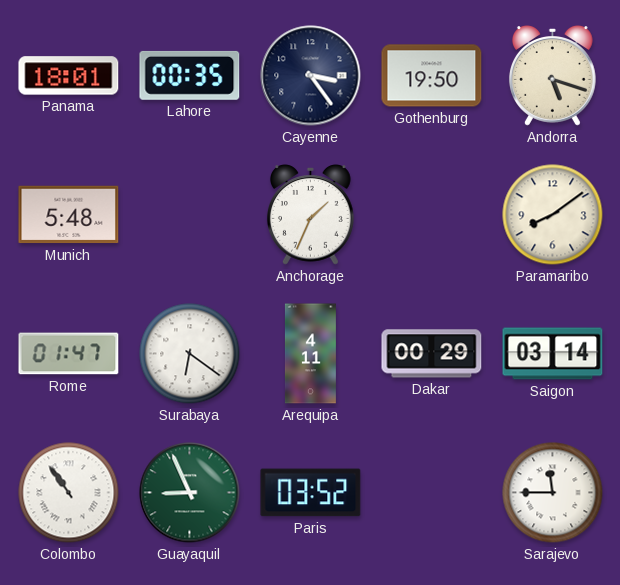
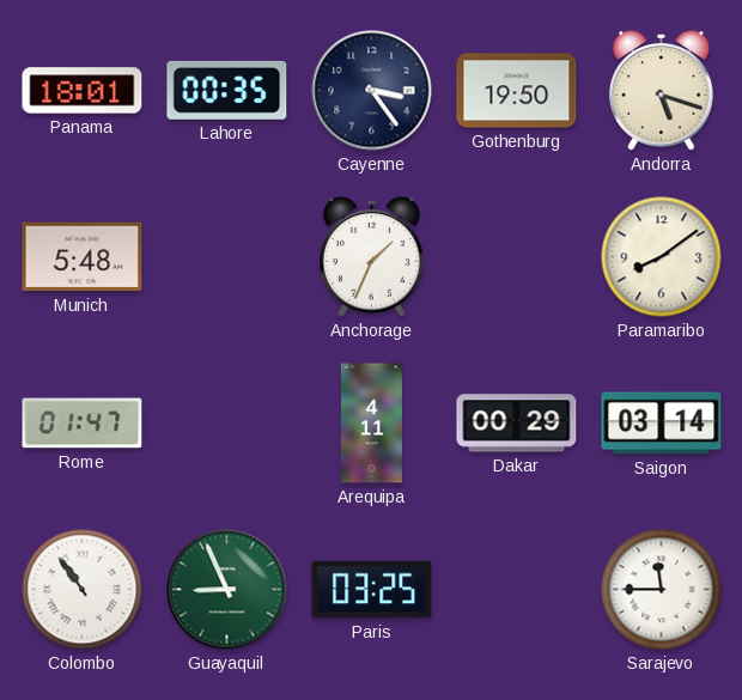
Surabaya: 6:21 -> none
Paris: 03:52 -> 03:25
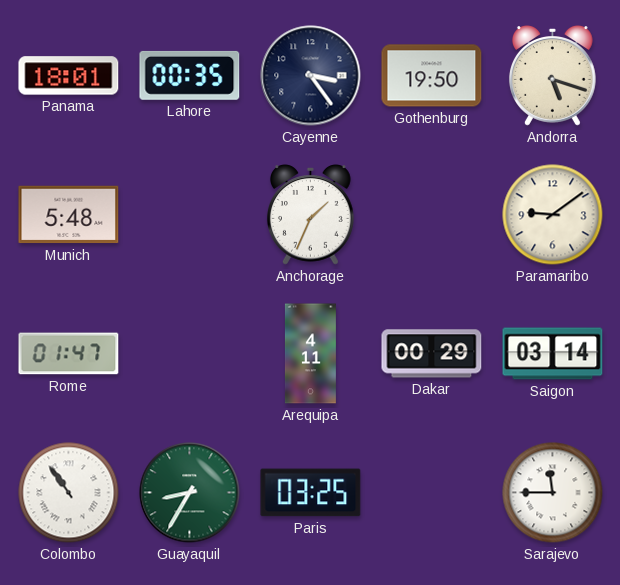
Paramaribo: 8:09 -> 9:09
Guayaquil: 8:56 -> 8:35
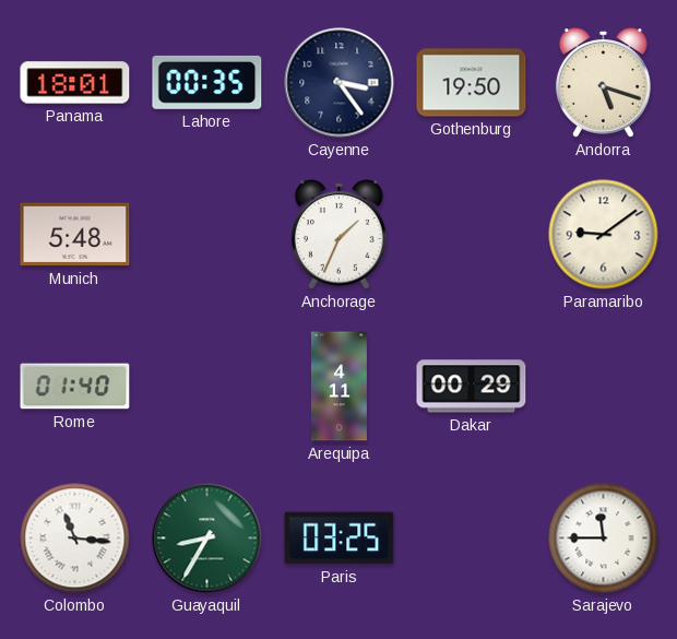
Rome: 01:47 -> 01:40
Saigon: 03:14 -> none
Colombo: 10:54 -> 11:16
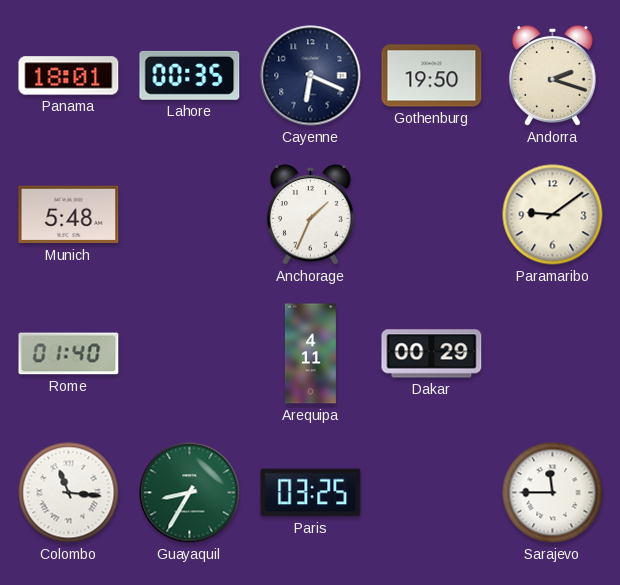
Cayenne: 3:24 -> 6:19
Andorra: 5:18 -> 2:18
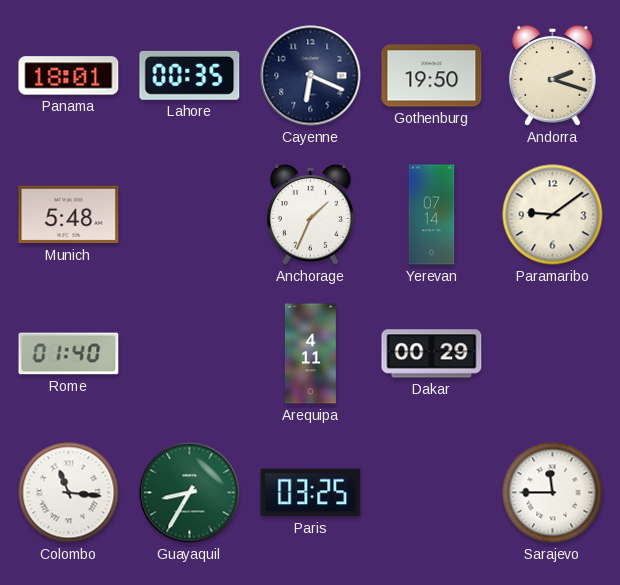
Yerevan: none -> 07:14
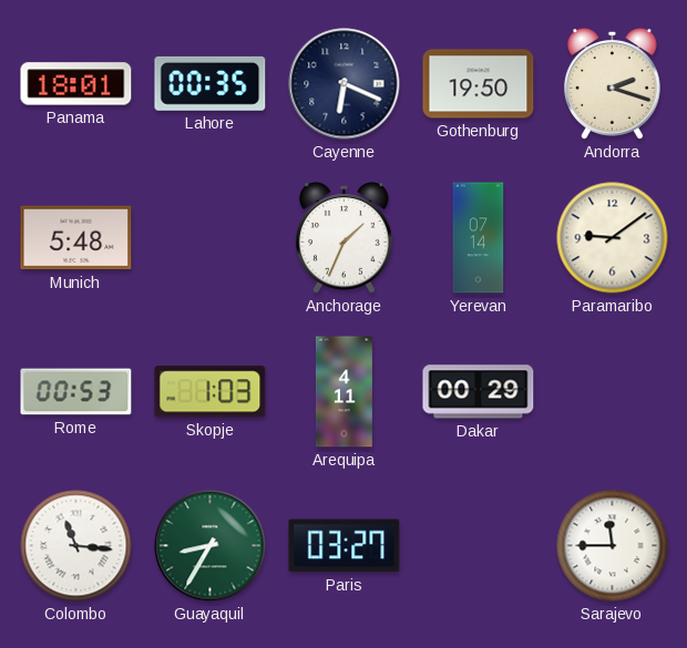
Rome: 01:40 -> 00:53
Skopje: none -> 1:03
Paris: 03:25 -> 03:27
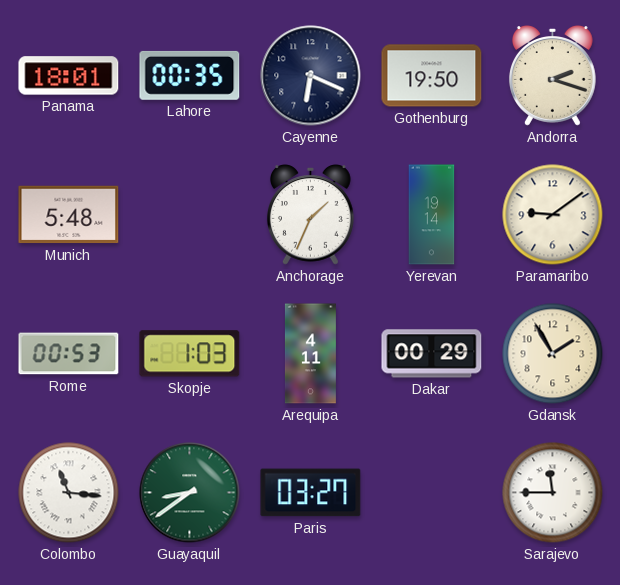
Yerevan: 07:14 -> 19:14
Gdansk: none -> 1:55
Guayaquil: 8:35 -> 8:39
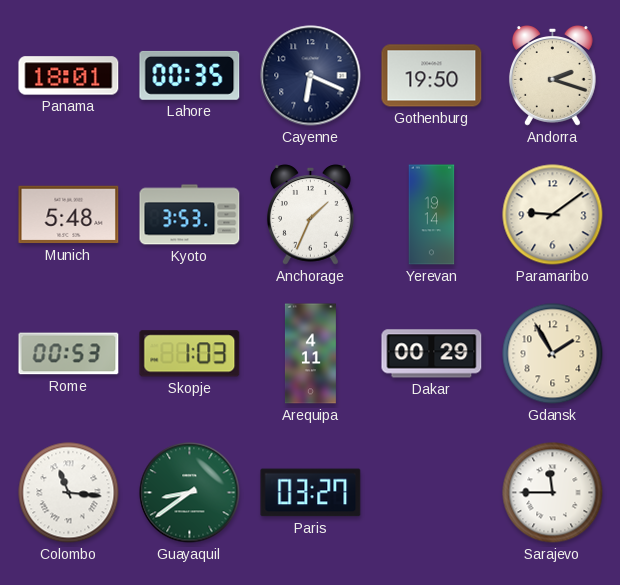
Kyoto: none -> 3:53
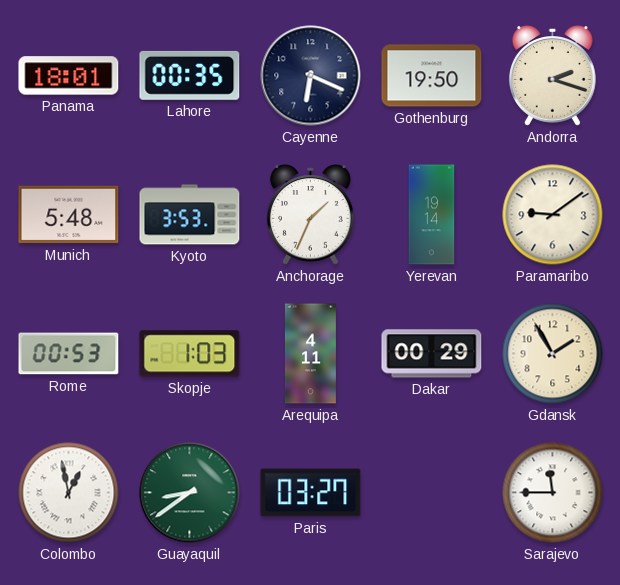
Colombo: 11:16 -> 12:58
